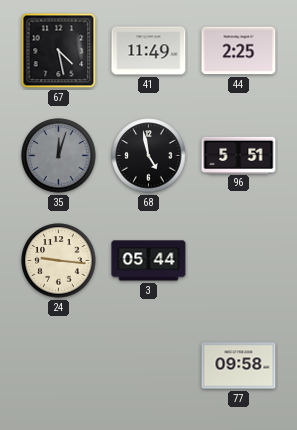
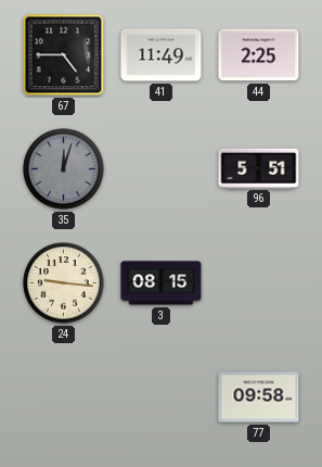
67: 4:28 -> 4:45
68: 4:58 -> none
3: 05:44 -> 08:15
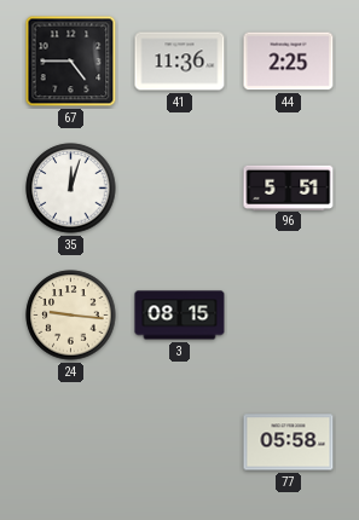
41: 11:49 -> 11:36
35 dial: grey -> white
77: 09:58 -> 05:58
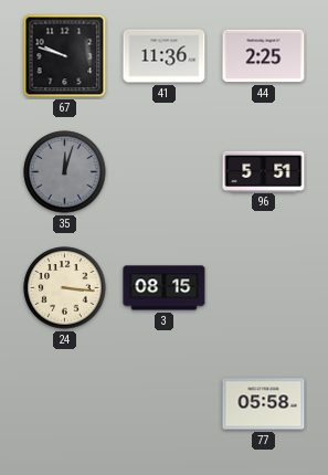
67: 4:45 -> 9:48
35 dial: white -> grey
24: 9:16 -> 3:16
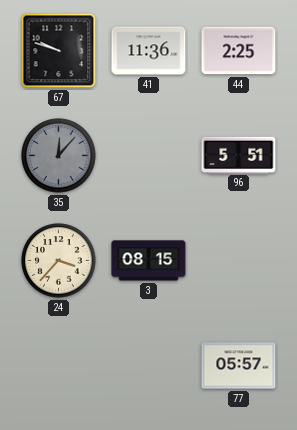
35: 12:03 -> 12:07
24: 3:16 -> 3:37
77: 05:58 -> 05:57
